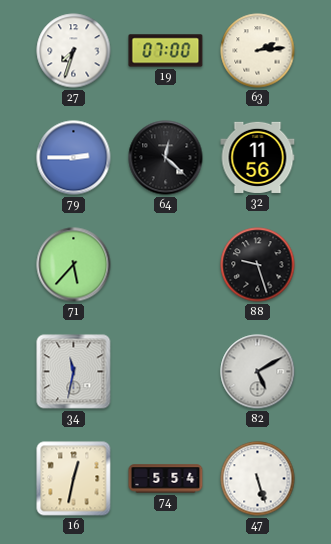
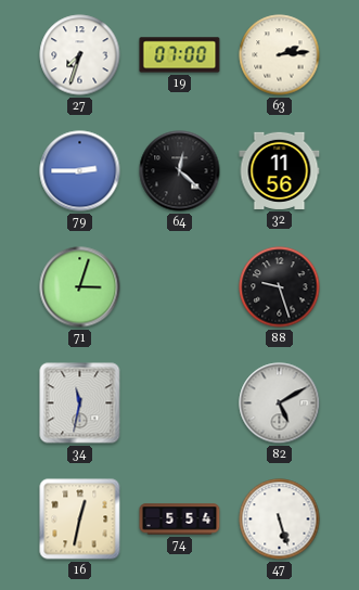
71: 5:37 -> 3:03
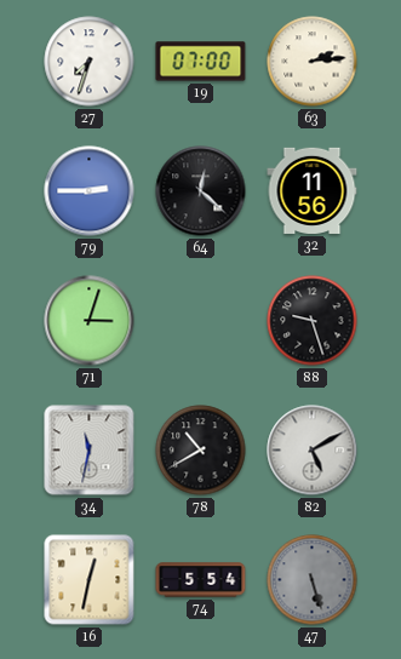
78: none -> 10:40
47 dial: white -> grey
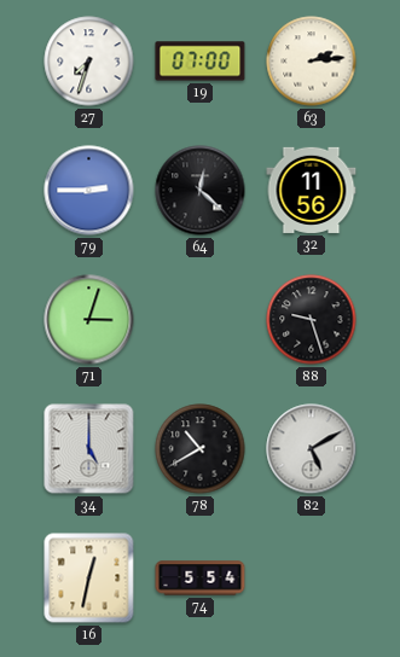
34: 11:32 -> 5:00
47: 5:27 -> none
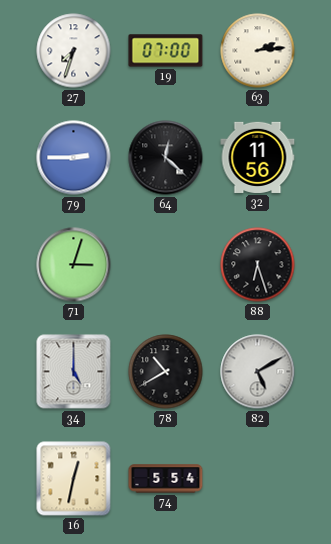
88: 9:27 -> 6:27
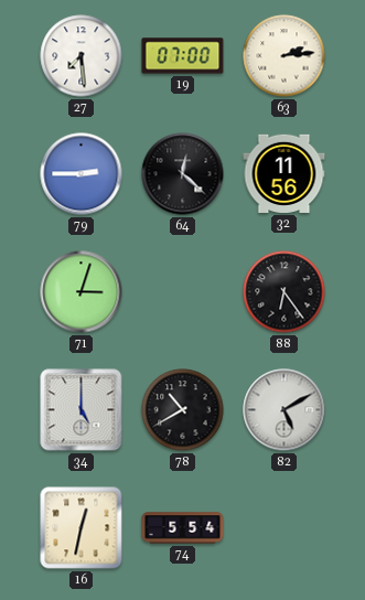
27: 7:33 -> 7:29
88: 6:27 -> 6:24
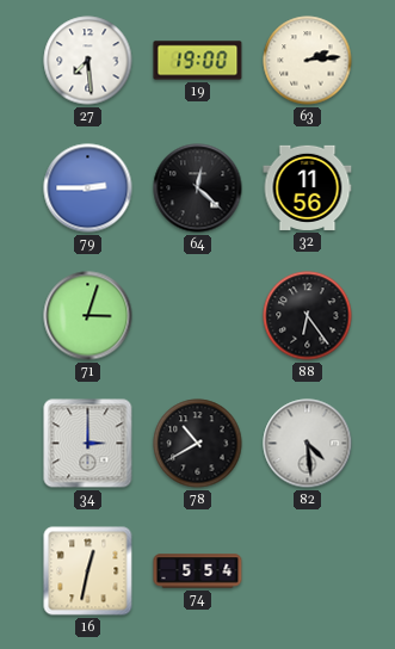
19: 07:00 -> 19:00
34: 5:00 -> 3:00
82: 5:10 -> 4:29
